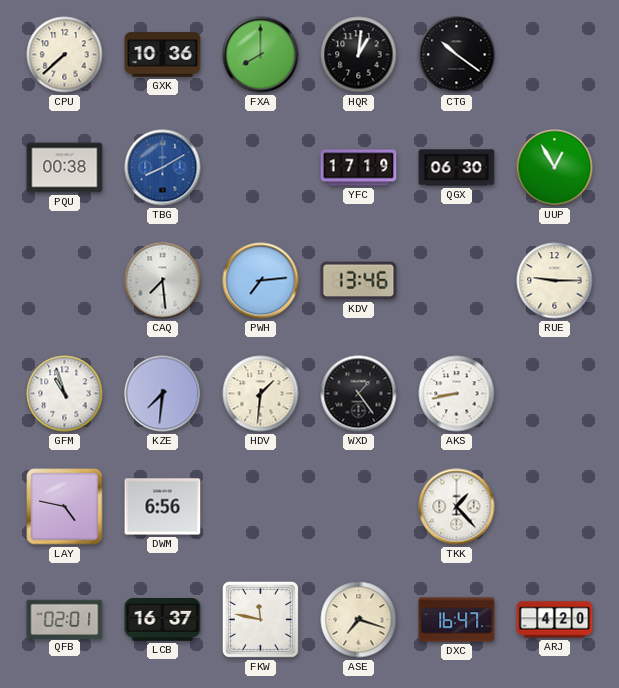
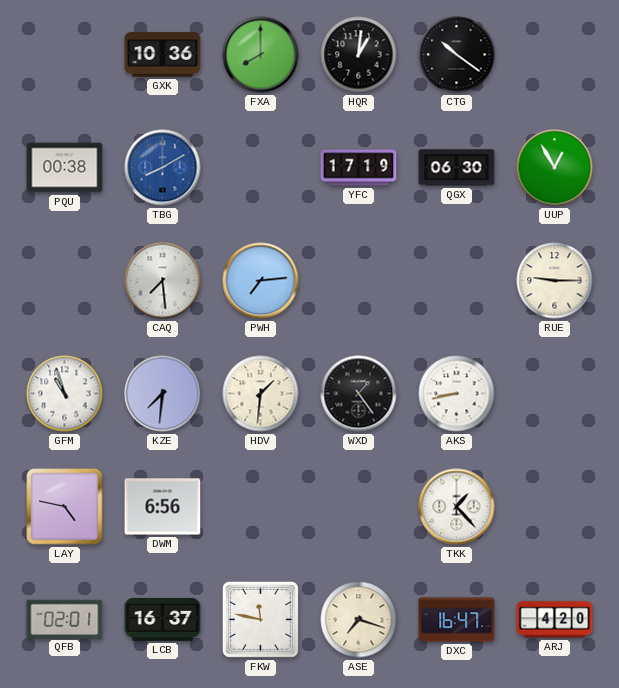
CPU: 7:38 -> none
KDV: 13:46 -> none
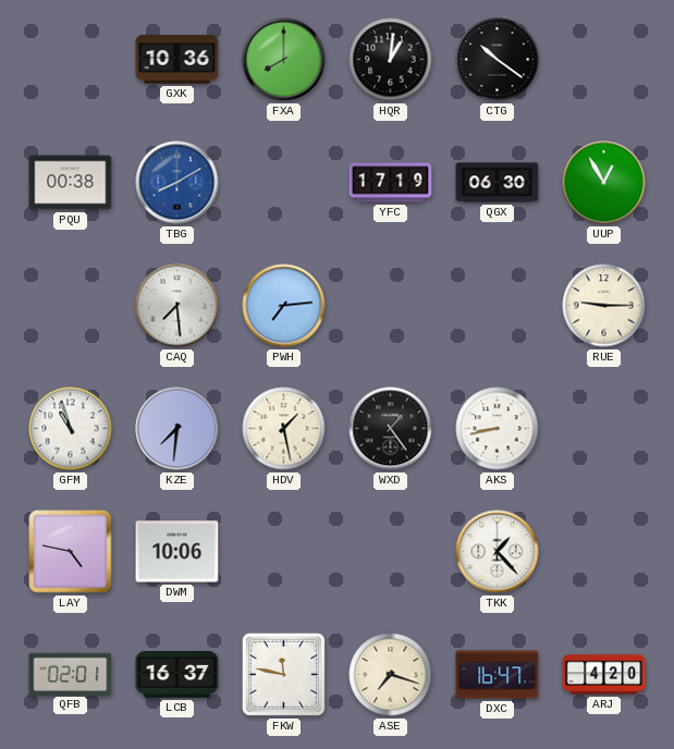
HDV: 1:31 -> 1:28
DWM: 6:56 -> 10:06
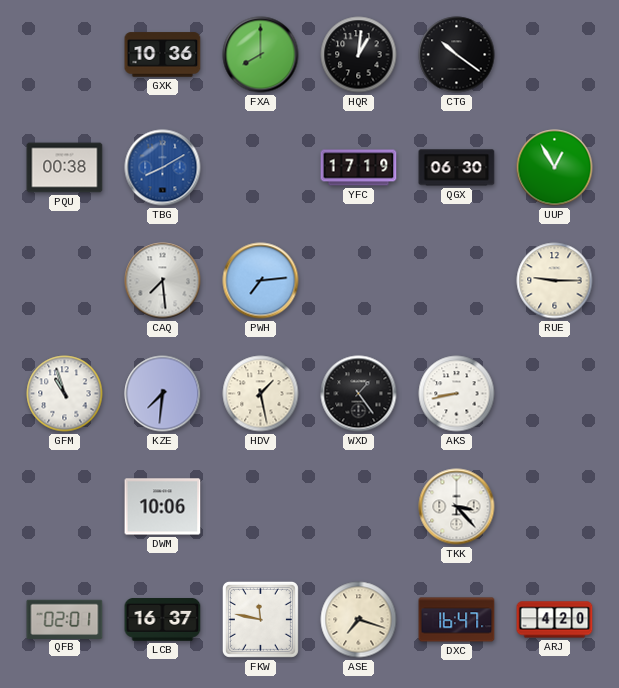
LAY: 4:47 -> none
TKK: 1:23 -> 3:23
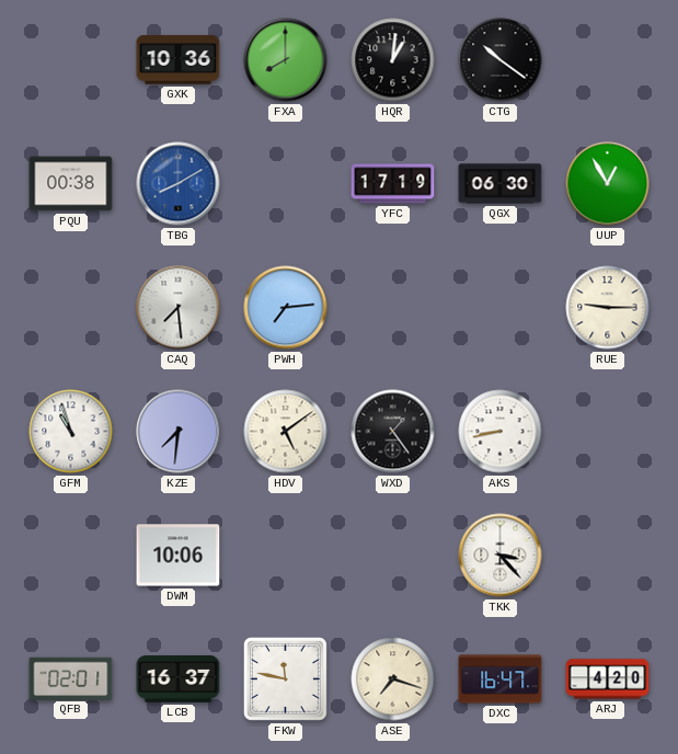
HDV: 1:28 -> 5:09
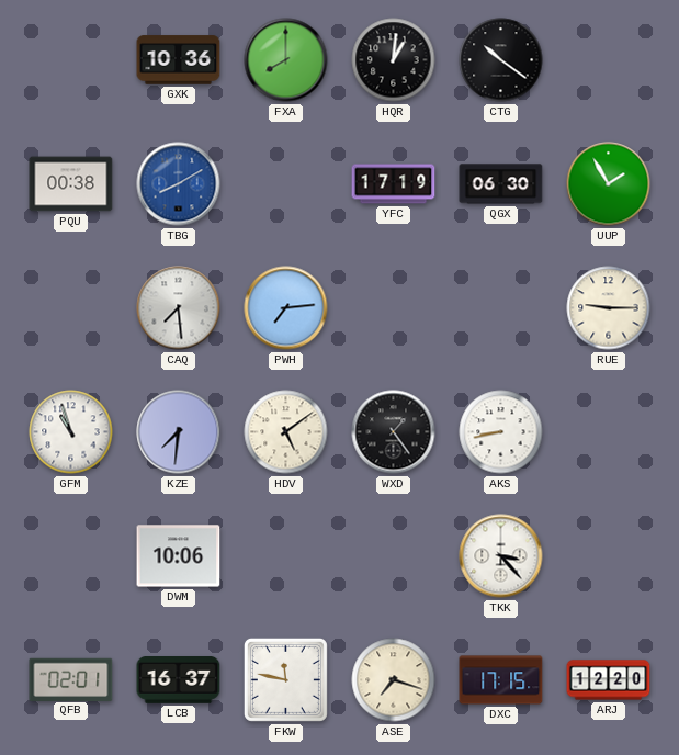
UUP: 12:55 -> 1:55
DXC: 16:47 -> 17:15
ARJ: 4:20 -> 12:20
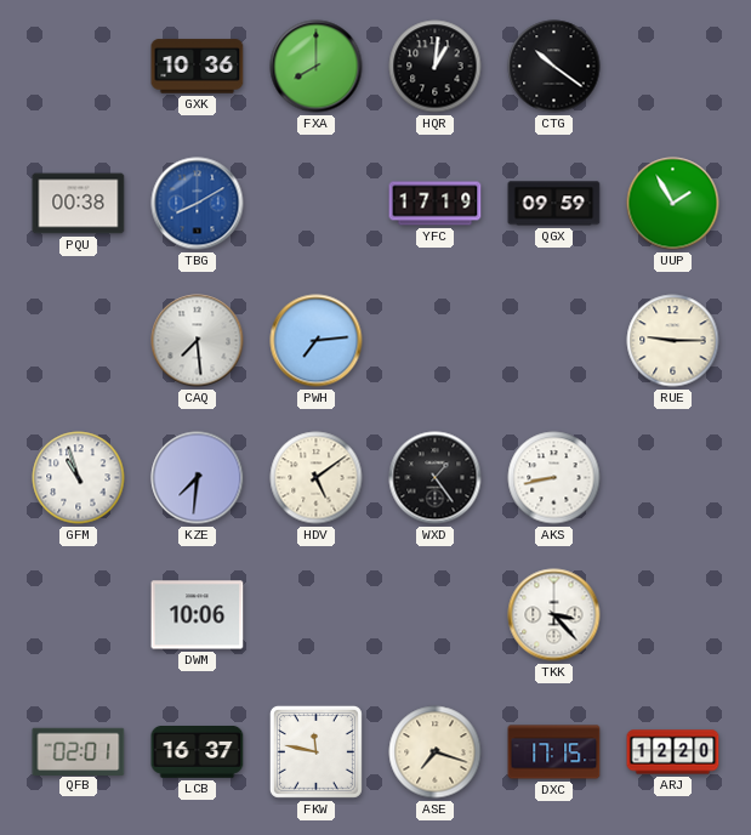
QGX: 06:30 -> 09:59
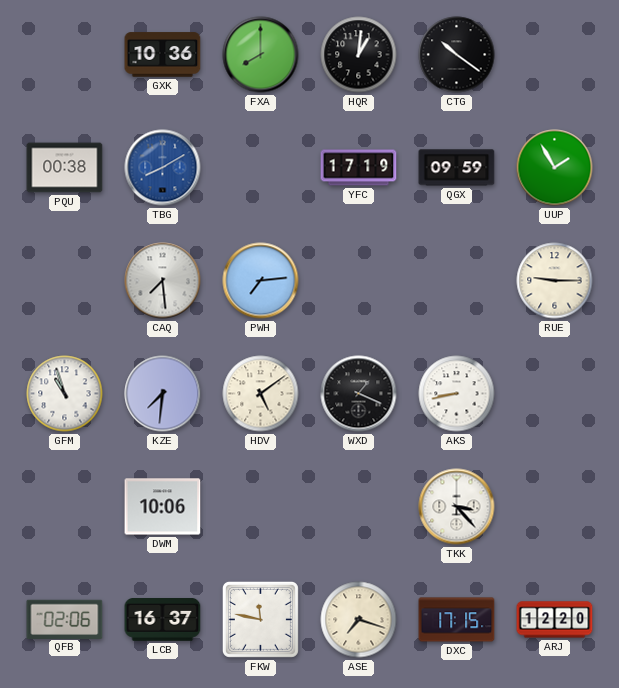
WXD: 1:24 -> 1:19
QFB: 02:01 -> 02:06
